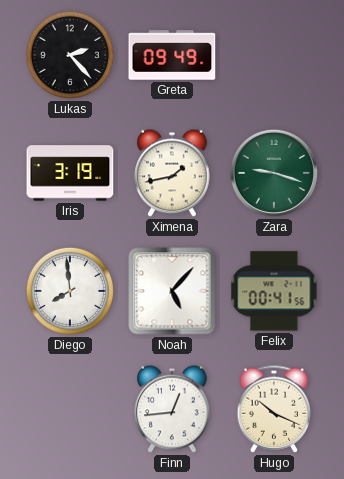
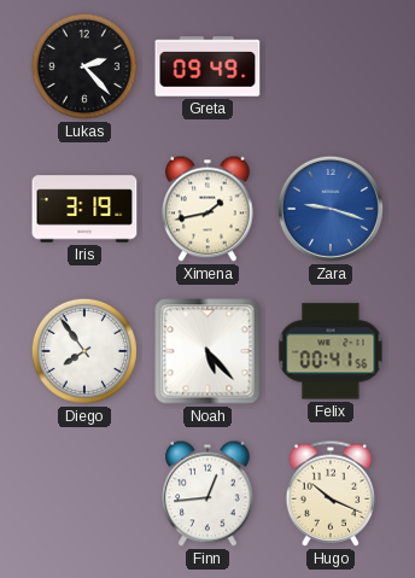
Zara dial: green -> blue
Diego: 7:59 -> 7:54
Noah: 5:07 -> 5:23
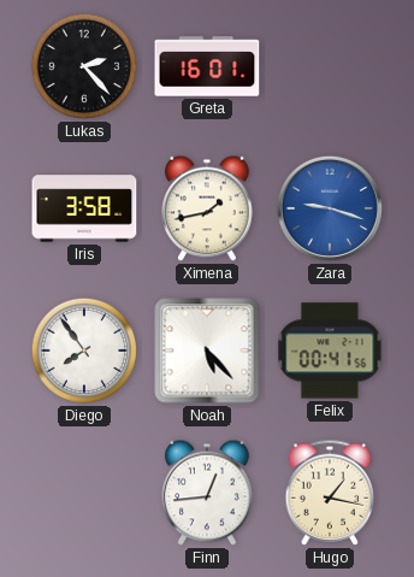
Greta: 09:49 -> 16:01
Iris: 3:19 -> 3:58
Hugo: 10:19 -> 1:17
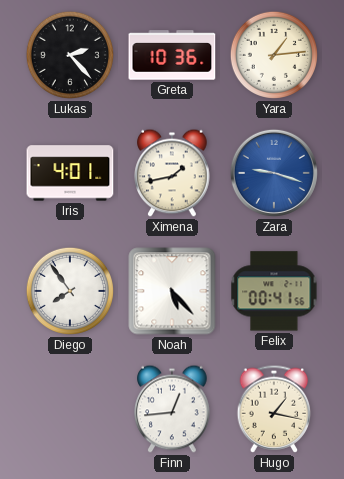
Greta: 16:01 -> 10:36
Yara: none -> 1:14
Iris: 3:58 -> 4:01
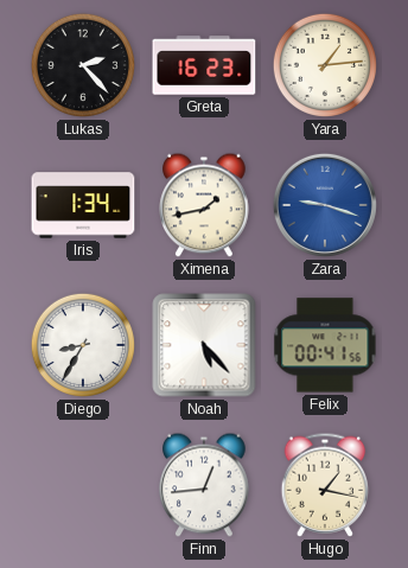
Greta: 10:36 -> 16:23
Iris: 4:01 -> 1:34
Diego: 7:54 -> 8:35
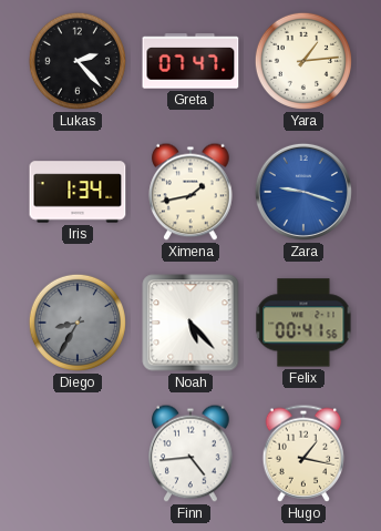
Greta: 16:23 -> 07:47
Diego dial: white -> grey
Finn: 12:44 -> 4:44
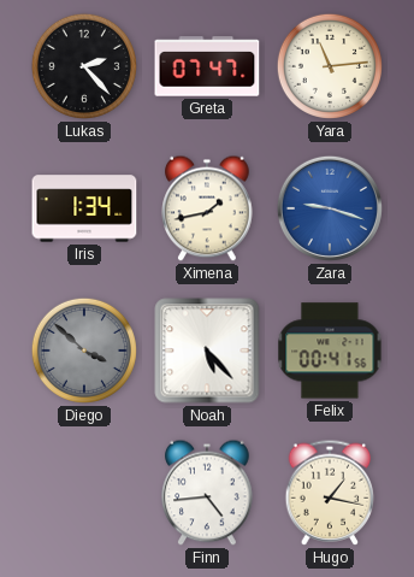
Yara: 1:14 -> 11:14
Diego: 8:35 -> 3:52
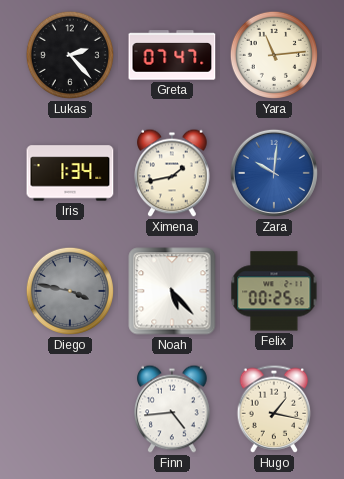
Zara: 9:18 -> 10:01
Diego: 3:52 -> 3:47
Felix: 00:41 -> 00:25
